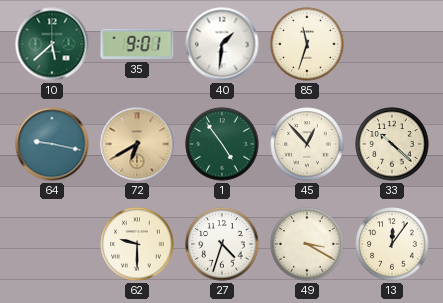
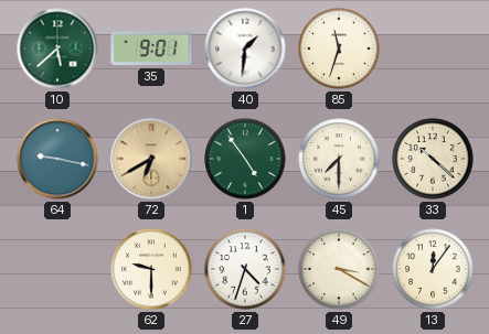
45: 12:53 -> 7:30
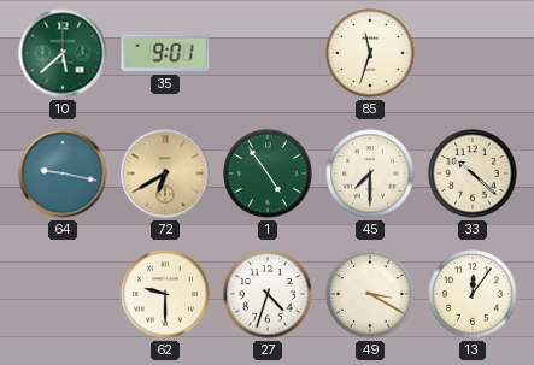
40: 1:31 -> none
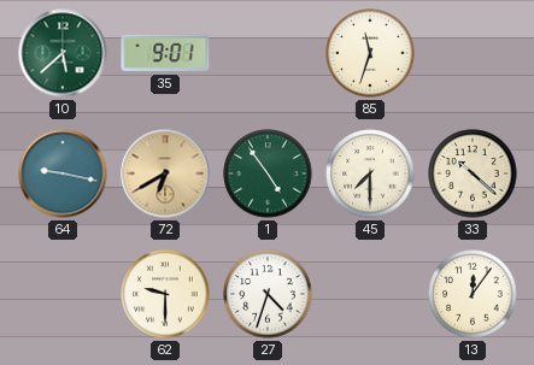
49: 3:20 -> none
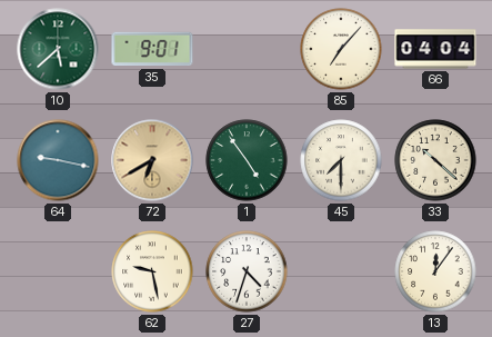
85: 11:33 -> 7:07
66: none -> 04:04
62: 9:30 -> 9:28
